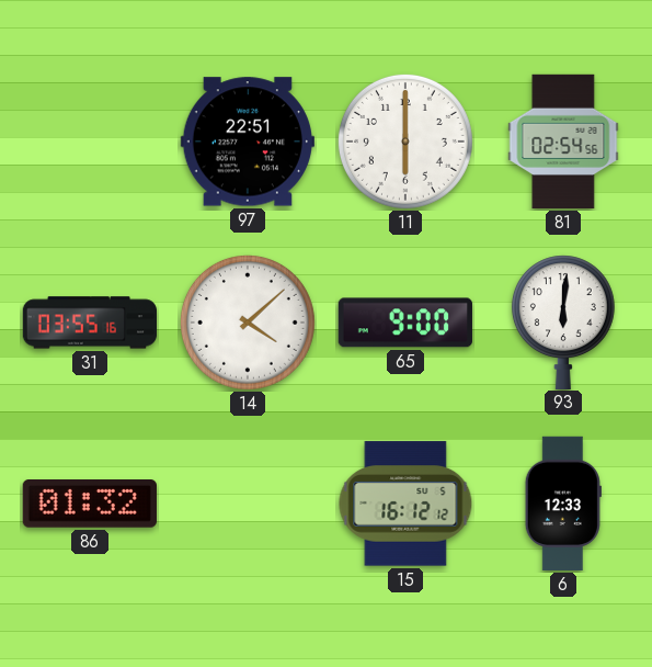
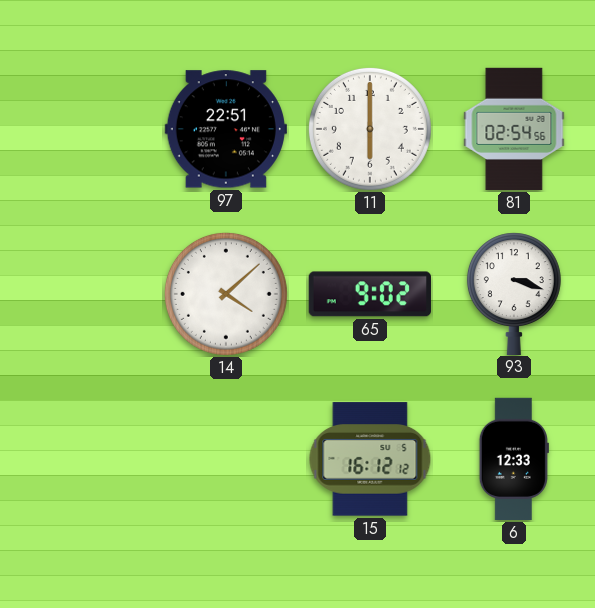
31: 03:55 -> none
65: 9:00 -> 9:02
93: 6:01 -> 3:18
86: 01:32 -> none
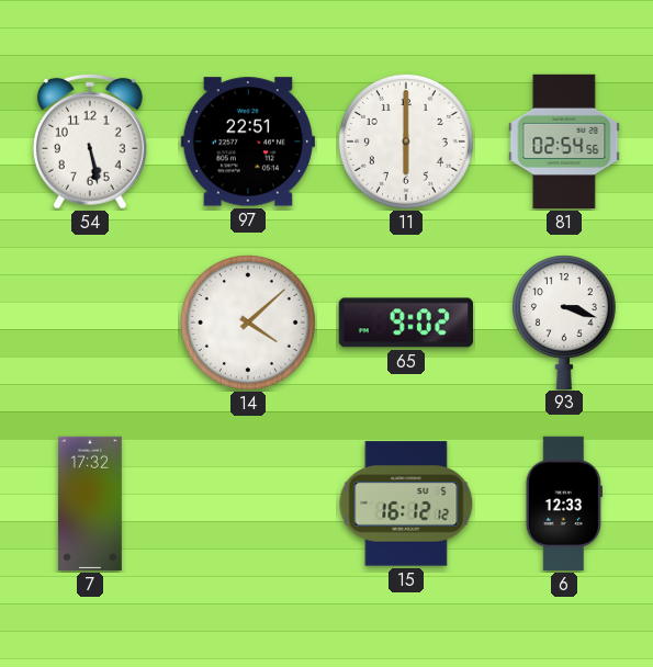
54: none -> 5:28
7: none -> 17:32
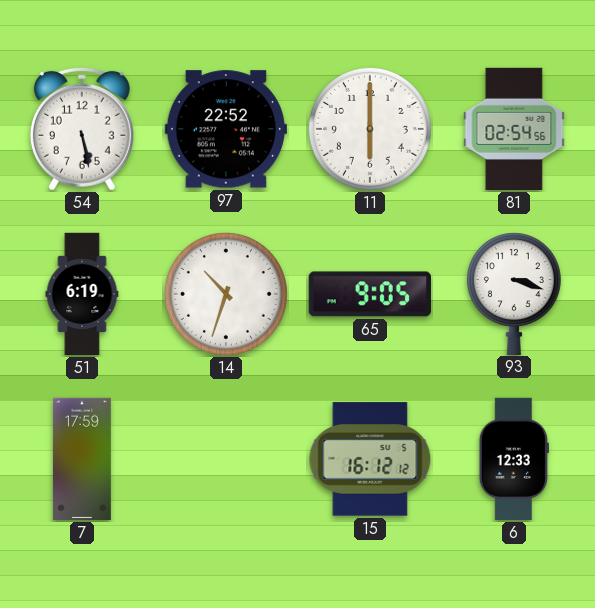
97: 22:51 -> 22:52
51: none -> 6:19
14: 4:08 -> 10:33
65: 9:02 -> 9:05
7: 17:32 -> 17:59
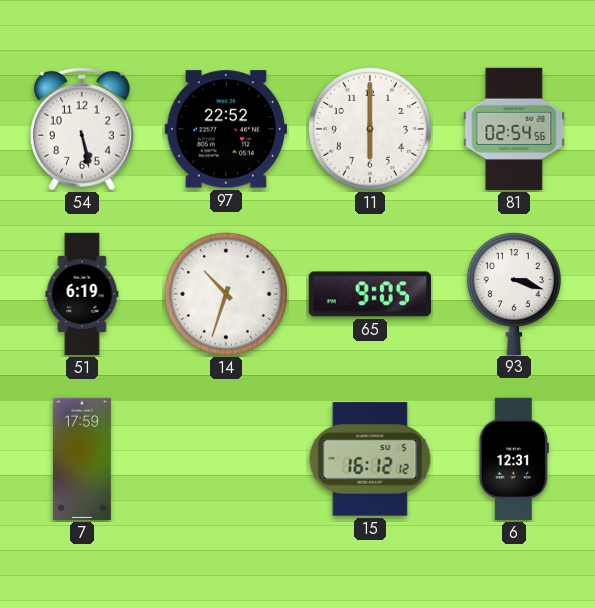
6: 12:33 -> 12:31
